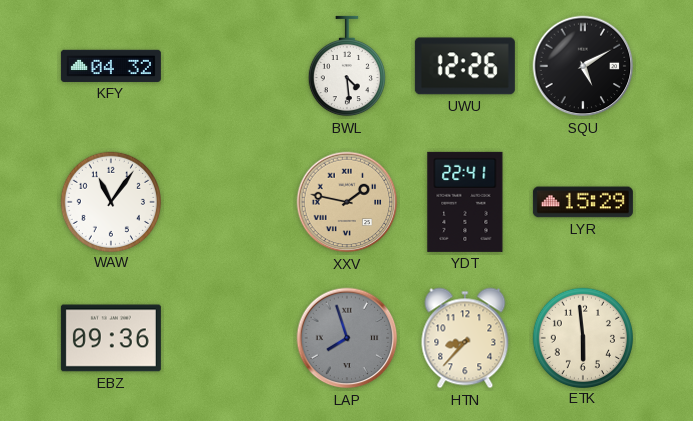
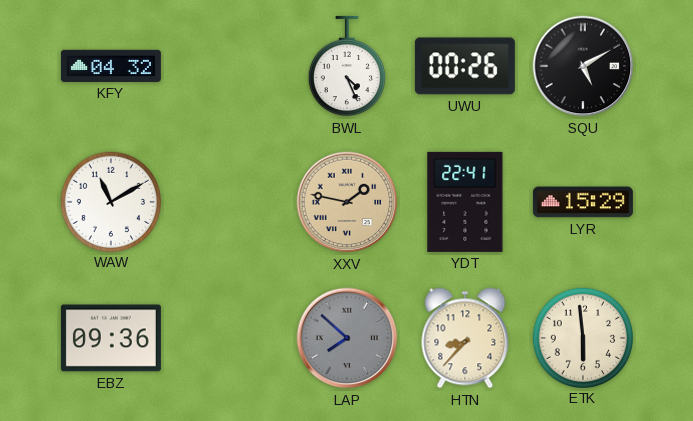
BWL: 4:29 -> 4:26
UWU: 12:26 -> 00:26
WAW: 11:06 -> 11:10
LAP: 7:57 -> 7:52
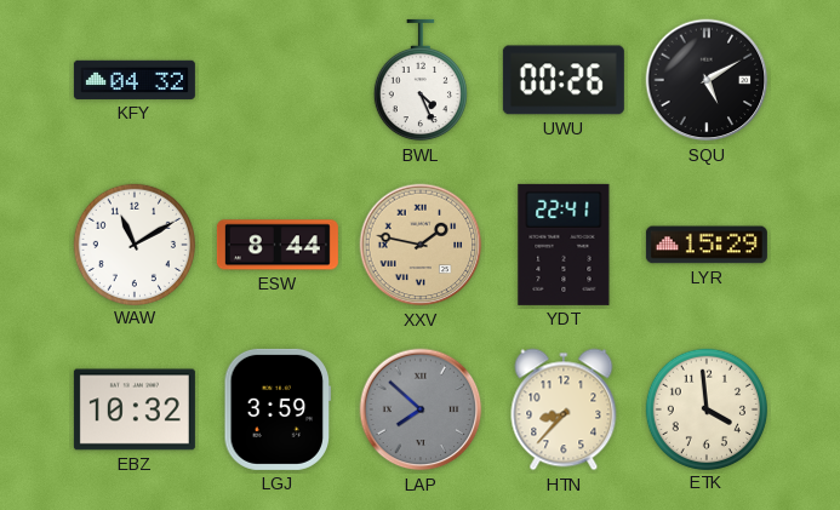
ESW: none -> 8:44
EBZ: 09:36 -> 10:32
LGJ: none -> 3:59
ETK: 5:59 -> 3:59
